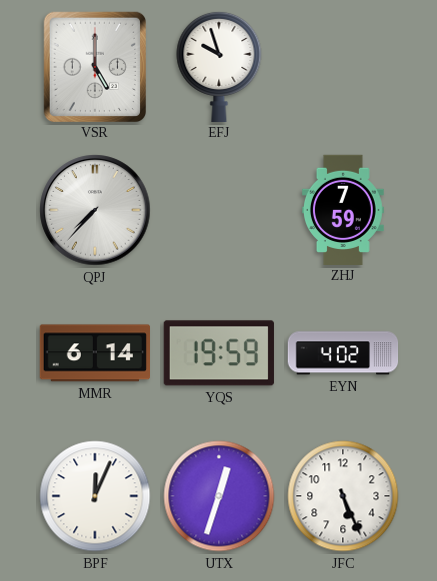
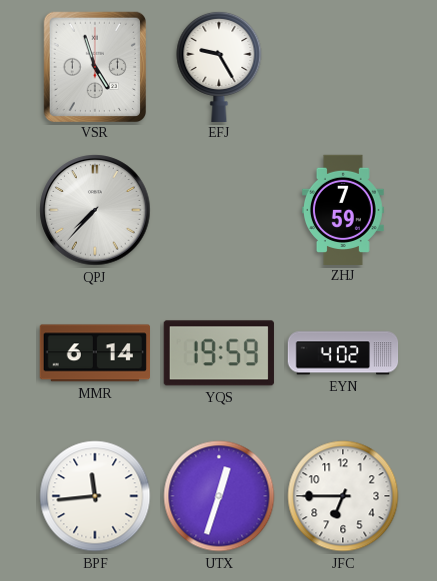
VSR: 5:00 -> 4:57
EFJ: 9:57 -> 9:25
BPF: 12:04 -> 11:44
JFC: 5:26 -> 6:45
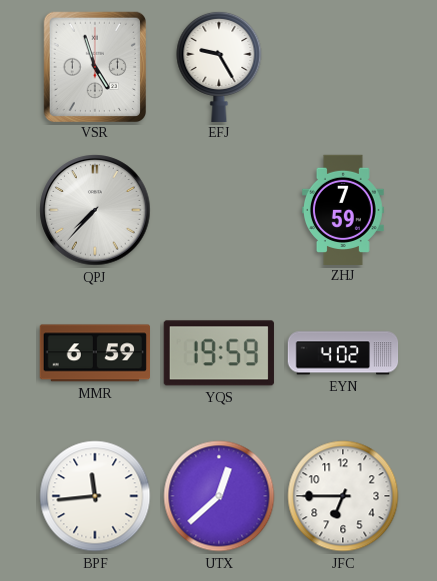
MMR: 6:14 -> 6:59
UTX: 12:33 -> 12:38
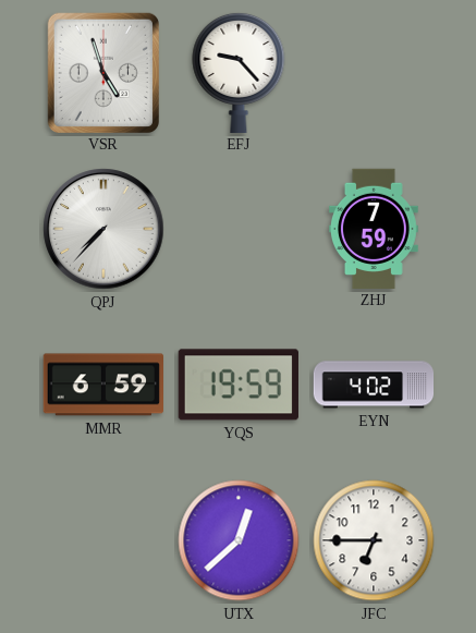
EFJ: 9:25 -> 9:23
BPF: 11:44 -> none
